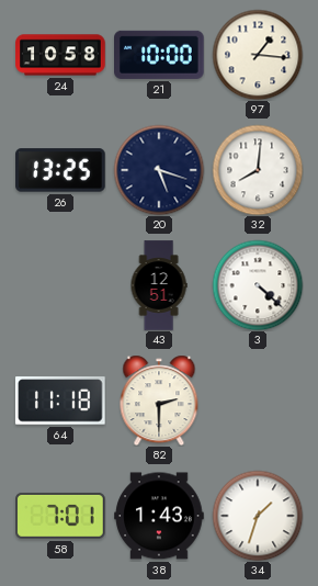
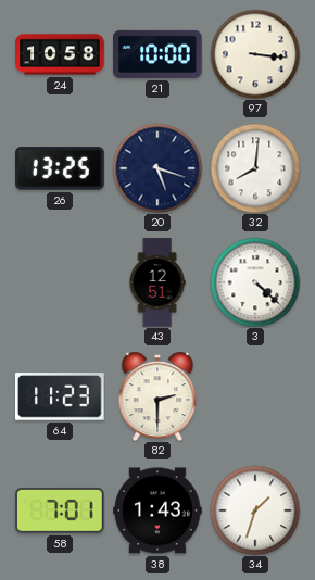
97: 1:16 -> 3:16
64: 11:18 -> 11:23
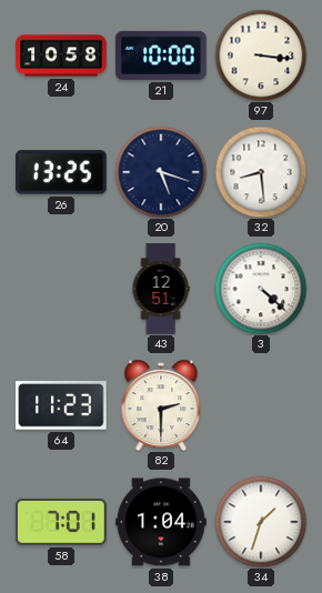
32: 8:01 -> 8:29
38: 1:43 -> 1:04
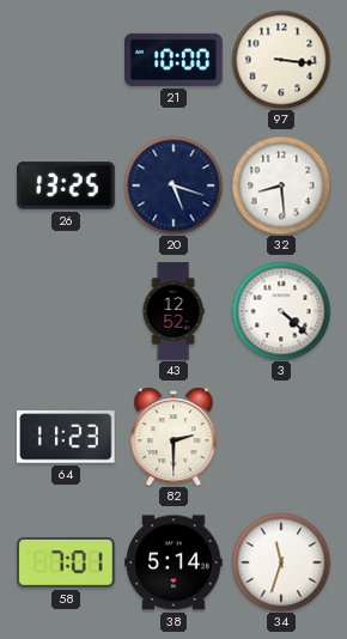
24: 10:58 -> none
43: 12:51 -> 12:52
38: 1:04 -> 5:14
34: 1:33 -> 11:33
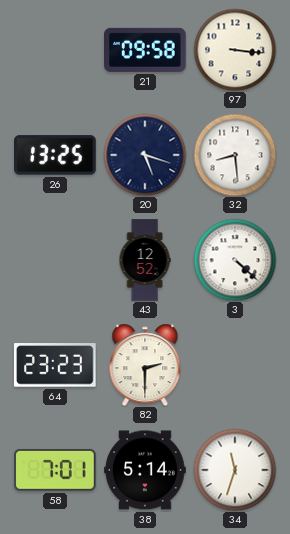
21: 10:00 -> 09:58
64: 11:23 -> 23:23
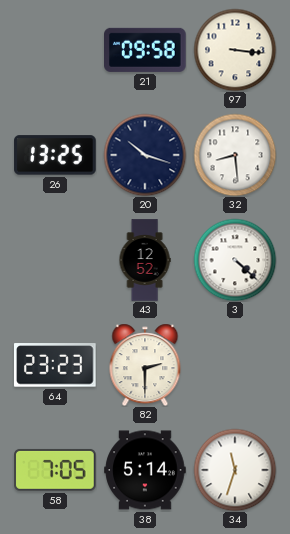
20: 5:18 -> 10:18
58: 7:01 -> 7:05
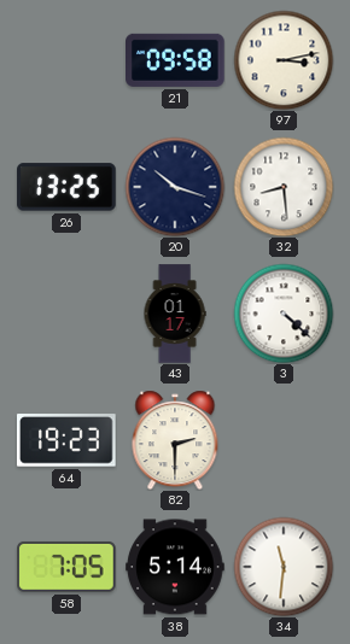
97: 3:16 -> 3:13
43: 12:52 -> 01:17
64: 23:23 -> 19:23
34: 11:33 -> 11:31
